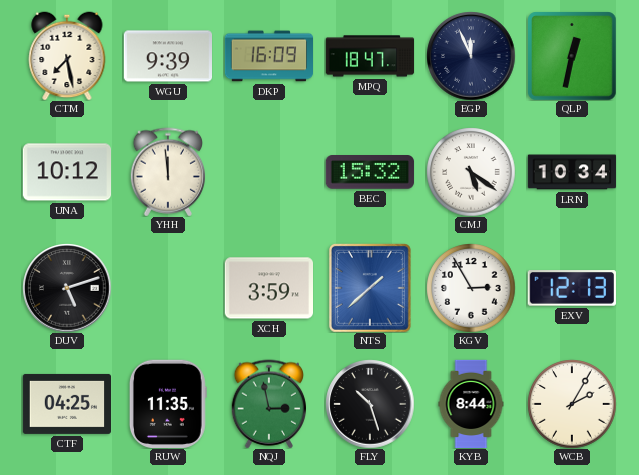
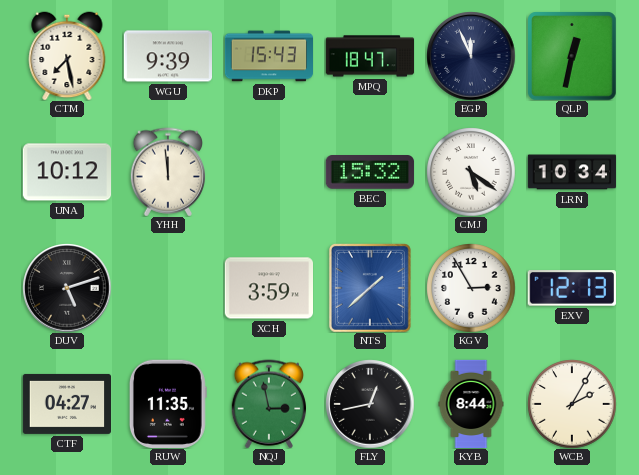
DKP: 16:09 -> 15:43
CTF: 04:25 -> 04:27
FLY: 10:27 -> 12:43
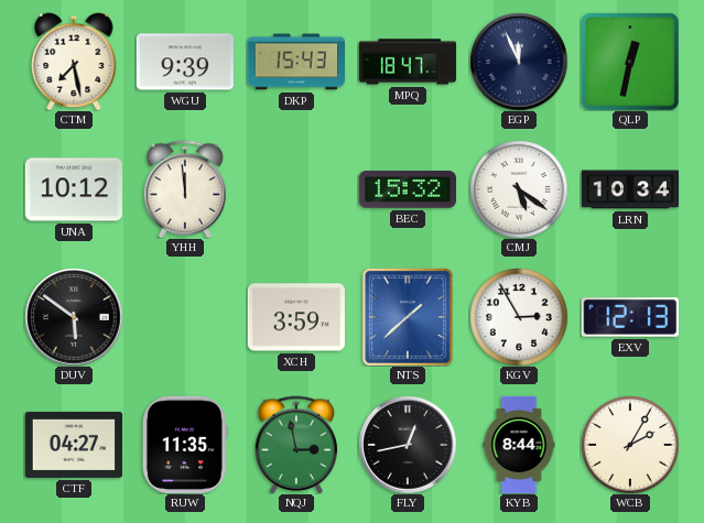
DUV: 5:12 -> 5:51
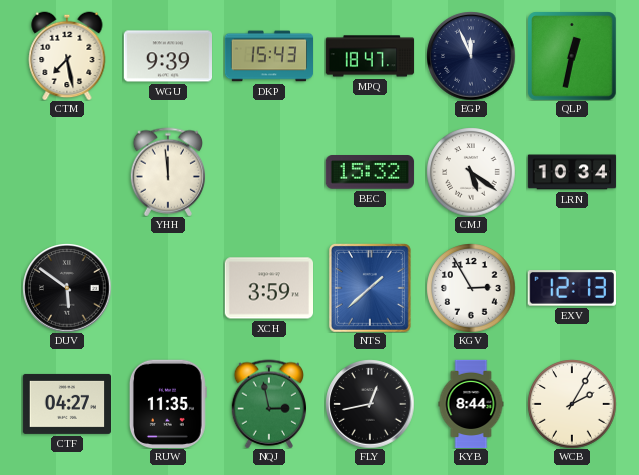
UNA: 10:12 -> none
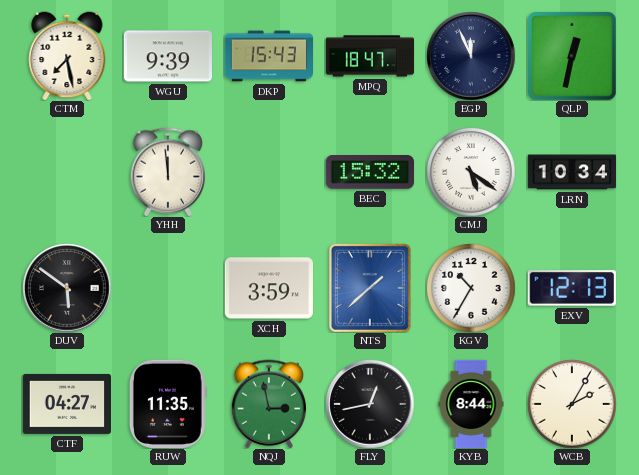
KGV: 2:55 -> 10:35
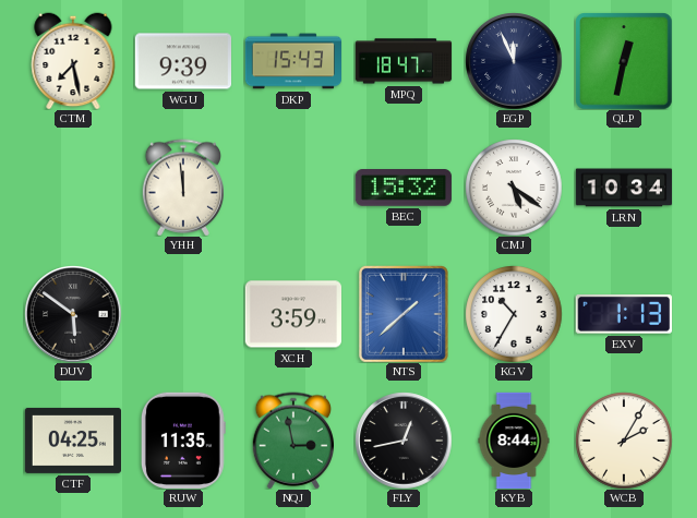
EXV: 12:13 -> 1:13
CTF: 04:27 -> 04:25
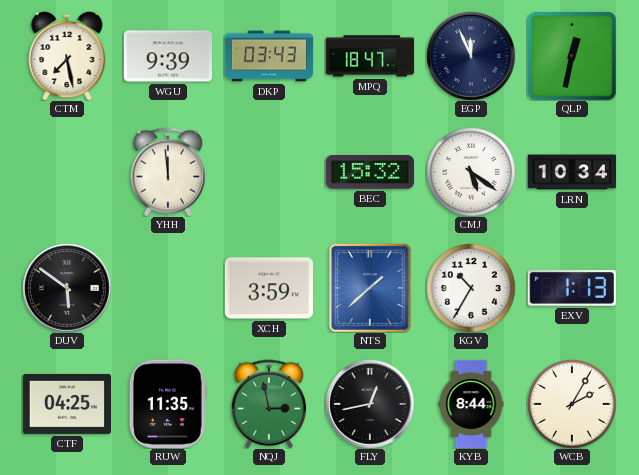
DKP: 15:43 -> 03:43
